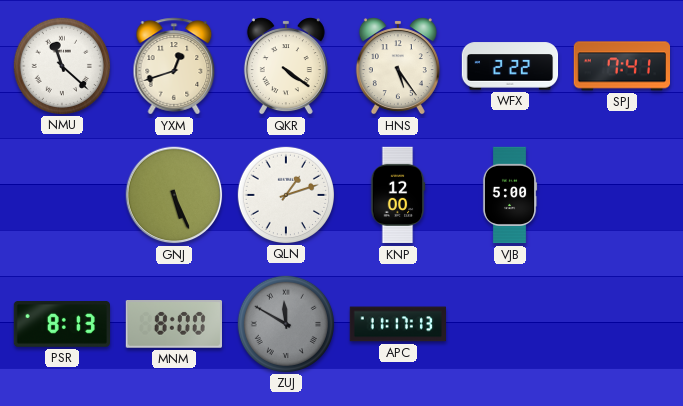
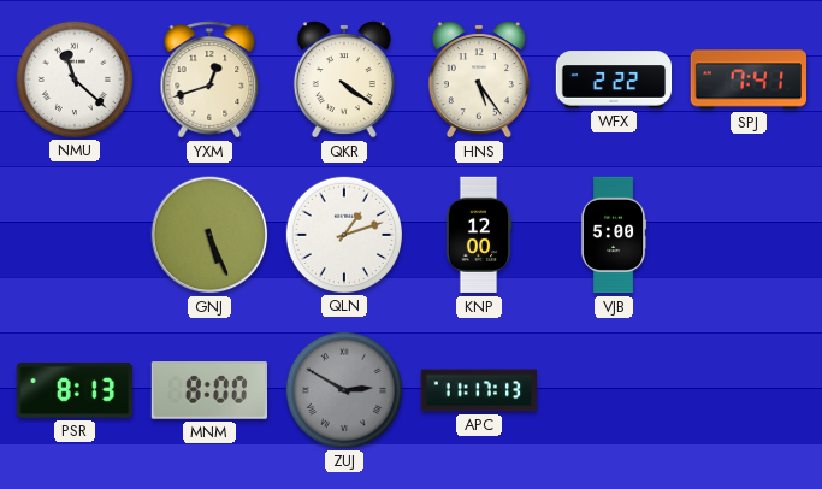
ZUJ: 11:50 -> 2:50
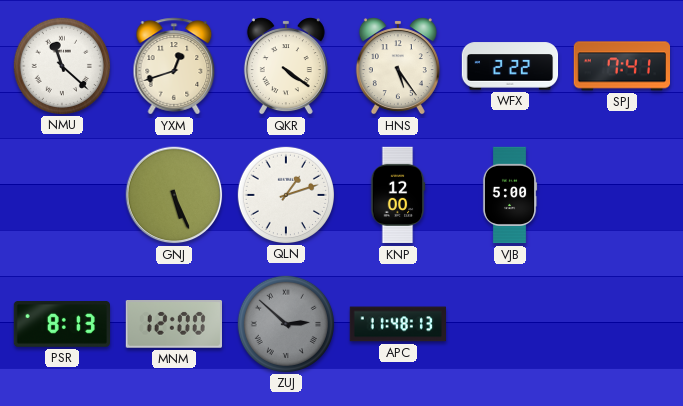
MNM: 8:00 -> 12:00
ZUJ: 2:50 -> 2:52
APC: 11:17 -> 11:48
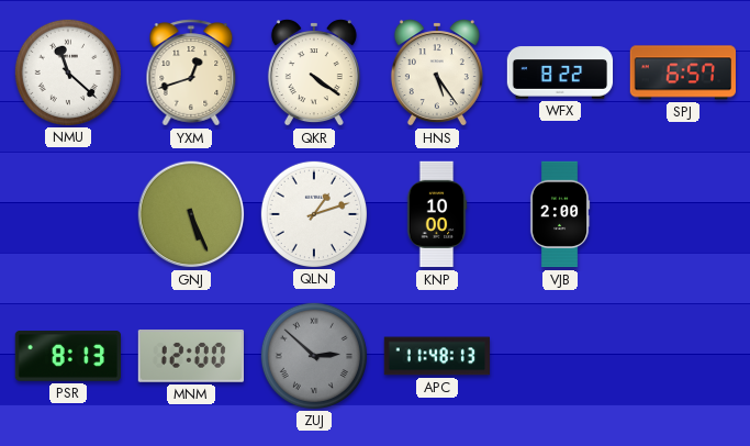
WFX: 2:22 -> 8:22
SPJ: 7:41 -> 6:57
KNP: 12:00 -> 10:00
VJB: 5:00 -> 2:00
